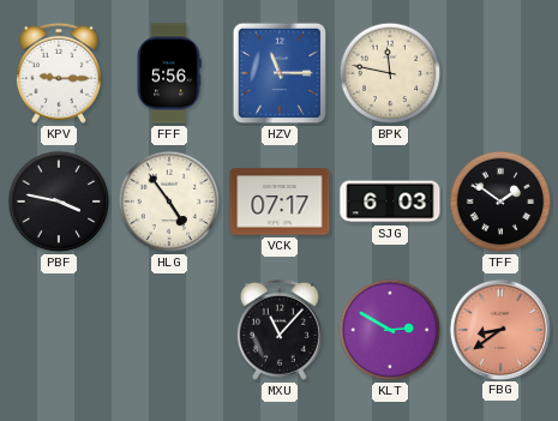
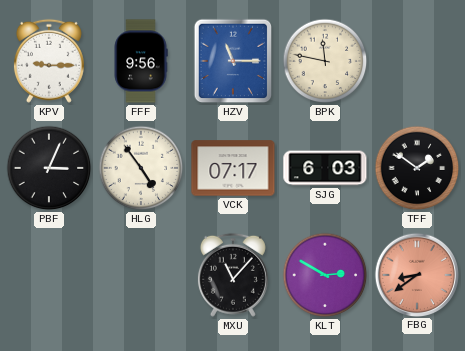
FFF: 5:56 -> 9:56
PBF: 3:47 -> 3:04
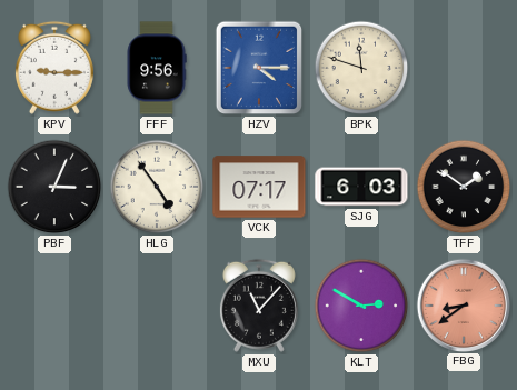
HZV: 11:15 -> 4:15
BPK: 11:47 -> 11:48
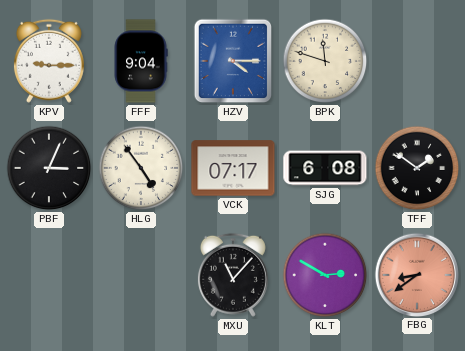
FFF: 9:56 -> 9:04
SJG: 6:03 -> 6:08
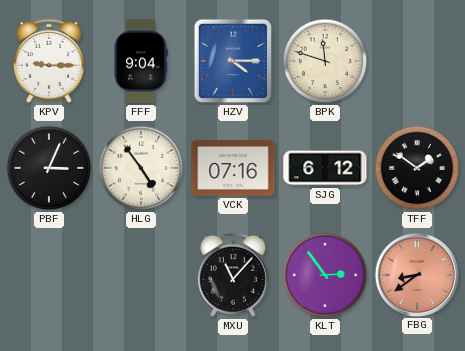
VCK: 07:17 -> 07:16
SJG: 6:08 -> 6:12
KLT: 2:50 -> 2:54
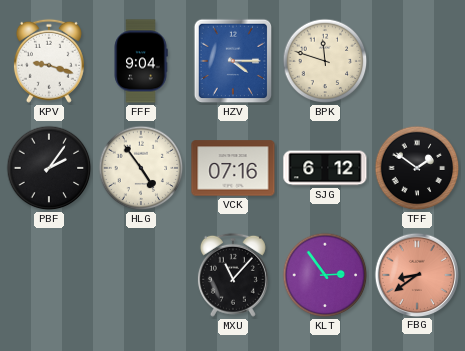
KPV: 9:15 -> 9:18
PBF: 3:04 -> 2:06
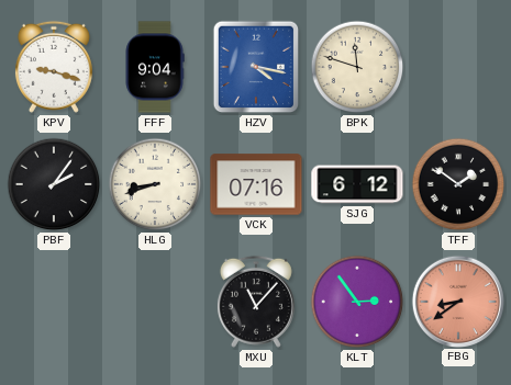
HZV: 4:15 -> 4:17
HLG: 4:54 -> 8:42
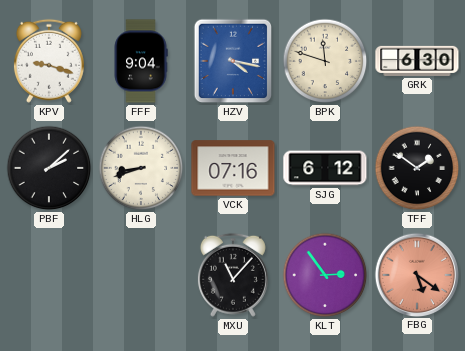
GRK: none -> 6:30
PBF: 2:06 -> 2:08
FBG: 8:39 -> 5:21
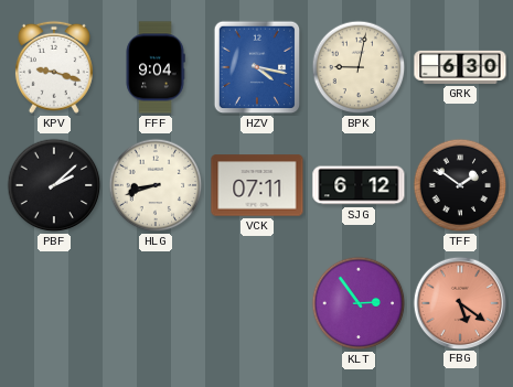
BPK: 11:48 -> 9:02
VCK: 07:16 -> 07:11
MXU: 11:07 -> none
